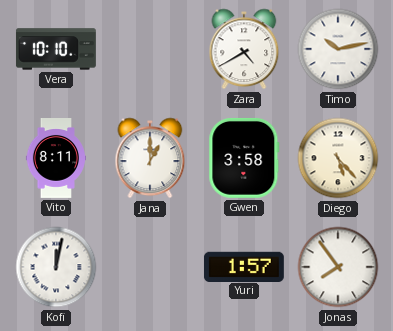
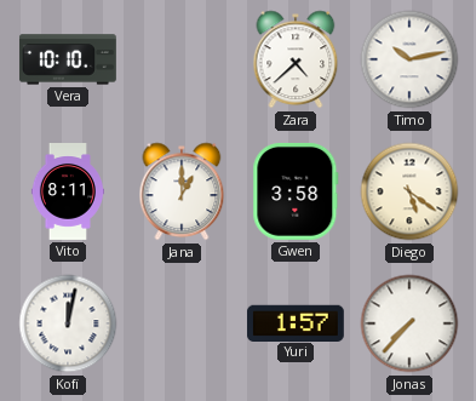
Zara: 4:40 -> 4:38
Diego: 5:23 -> 5:21
Jonas: 7:54 -> 7:37
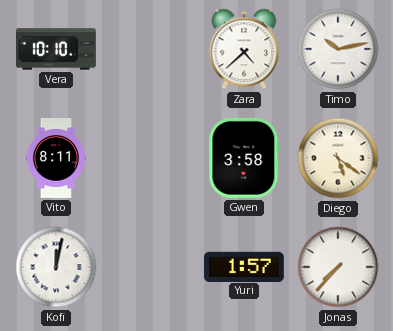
Jana: 1:00 -> none
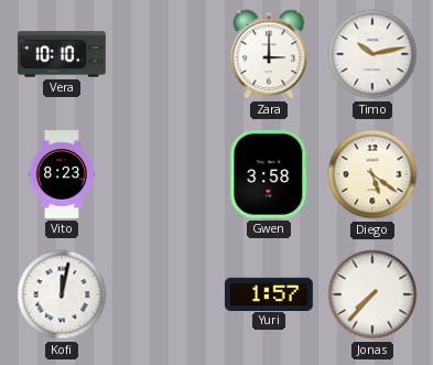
Zara: 4:38 -> 3:00
Vito: 8:11 -> 8:23
